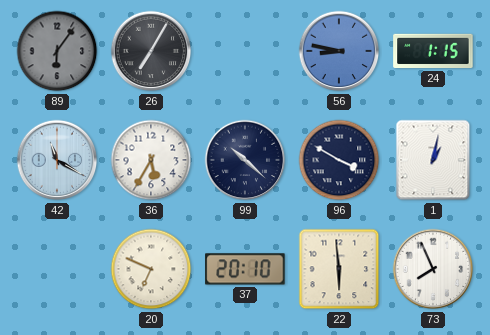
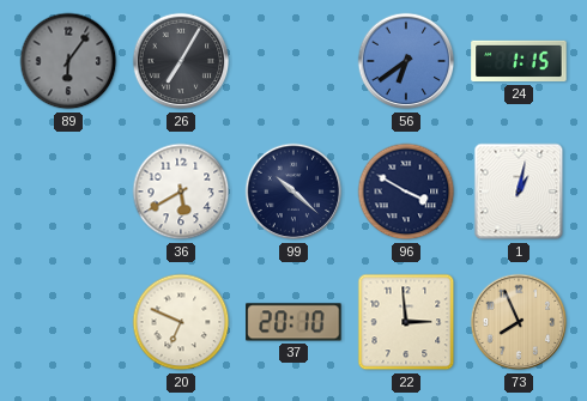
56: 8:47 -> 6:39
42: 11:20 -> none
36: 5:35 -> 5:40
22: 5:59 -> 2:59
73 dial: white -> champagne
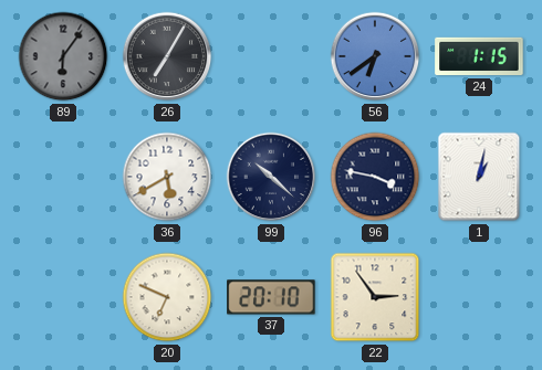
96: 3:50 -> 3:47
22: 2:59 -> 2:54
73: 7:56 -> none
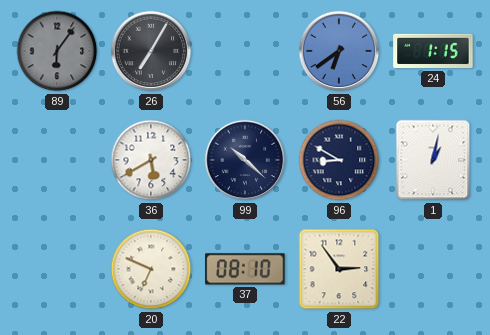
96: 3:47 -> 8:50
37: 20:10 -> 08:10
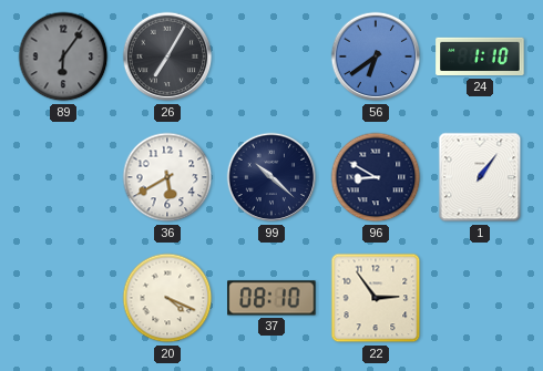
24: 1:15 -> 1:10
1: 1:02 -> 1:06
20: 6:49 -> 4:19
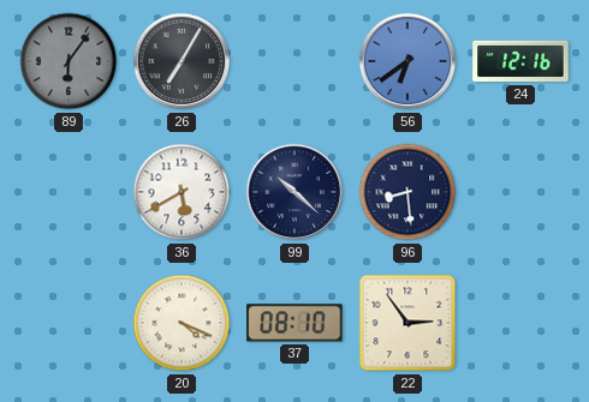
24: 1:10 -> 12:16
96: 8:50 -> 8:29
1: 1:06 -> none
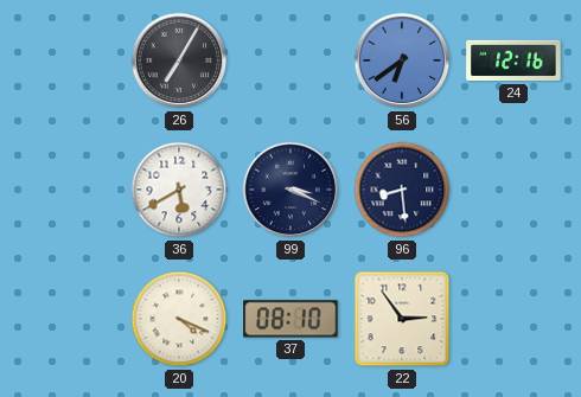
89: 6:06 -> none
99: 10:22 -> 3:19
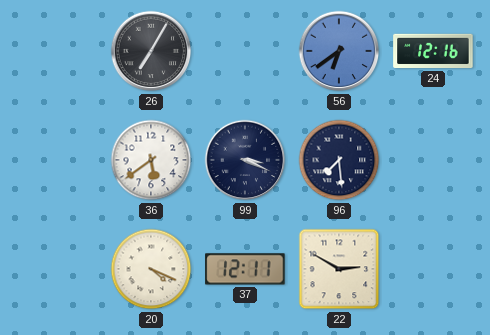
36: 5:40 -> 5:39
96: 8:29 -> 7:29
37: 08:10 -> 12:11
22: 2:54 -> 2:50
